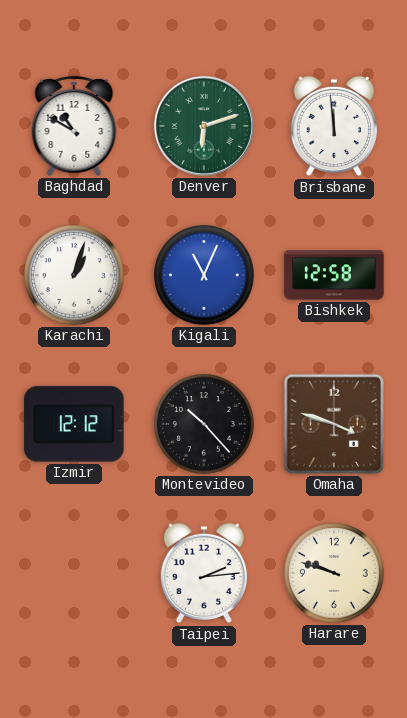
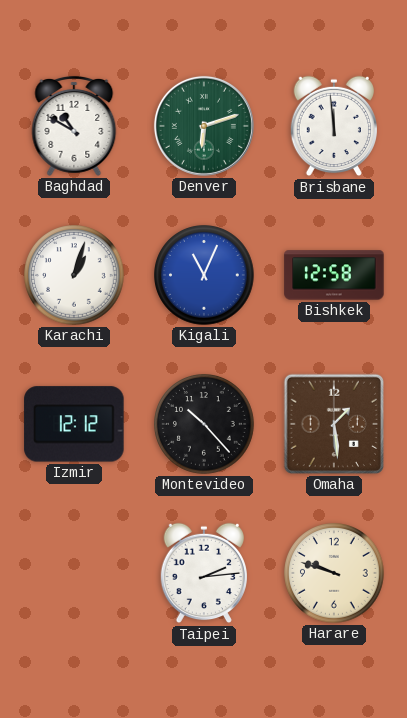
Omaha: 3:48 -> 1:29
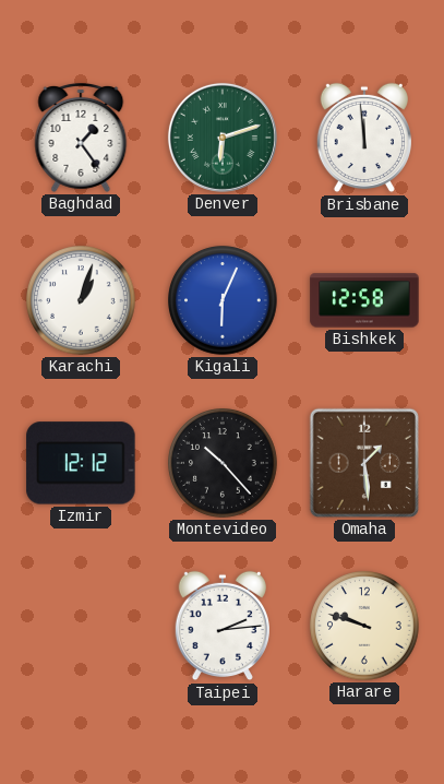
Baghdad: 10:50 -> 1:24
Kigali: 11:04 -> 6:04
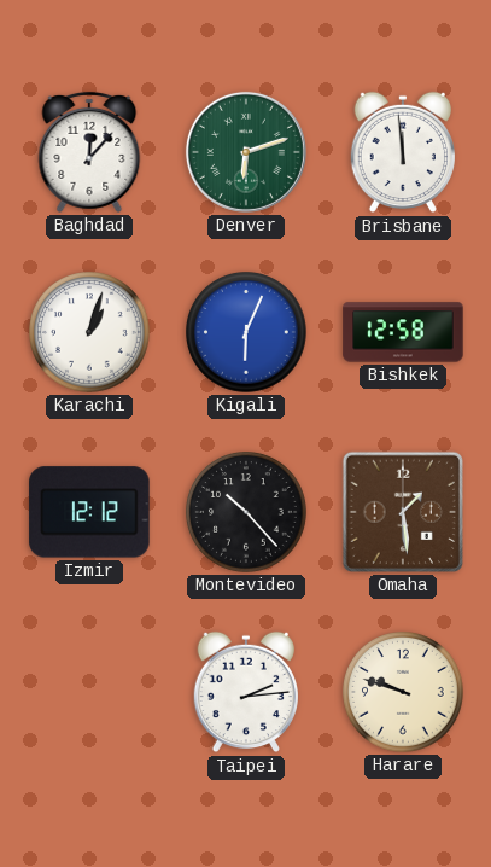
Baghdad: 1:24 -> 12:07
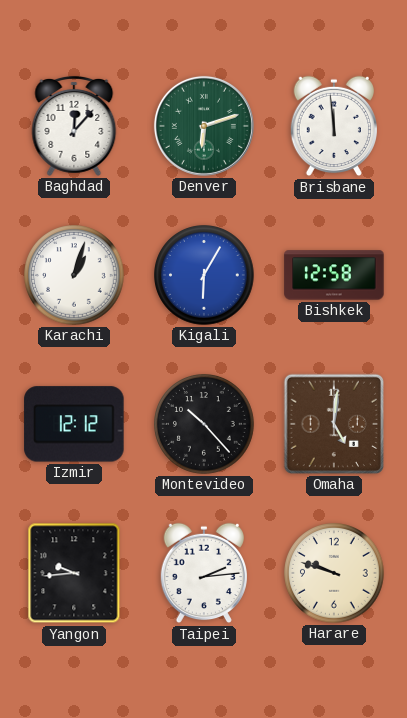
Kigali: 6:04 -> 6:05
Omaha: 1:29 -> 5:01
Yangon: none -> 9:44
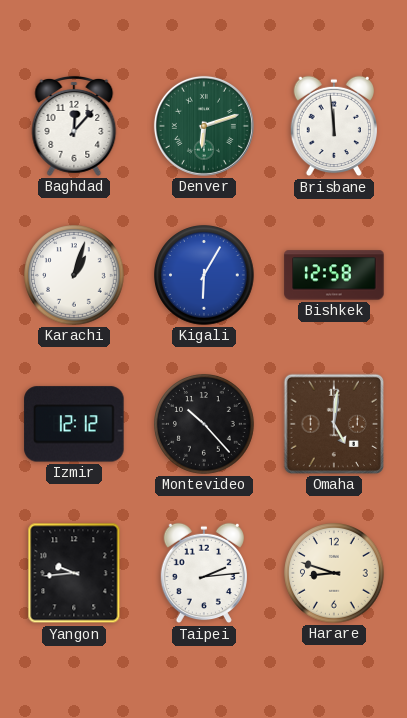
Harare: 9:48 -> 8:48
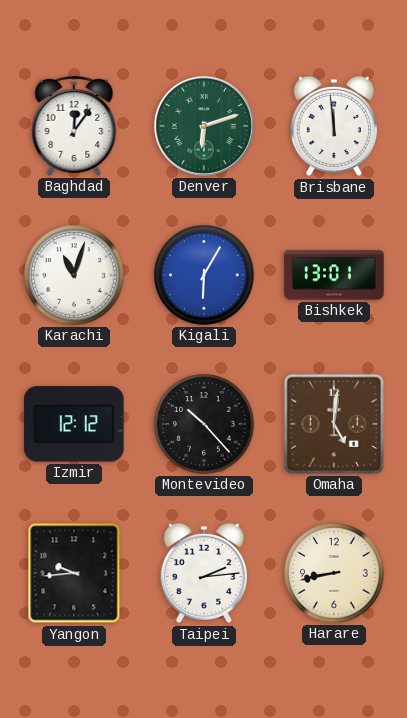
Baghdad: 12:07 -> 12:06
Karachi: 1:03 -> 11:03
Bishkek: 12:58 -> 13:01
Harare: 8:48 -> 8:43
